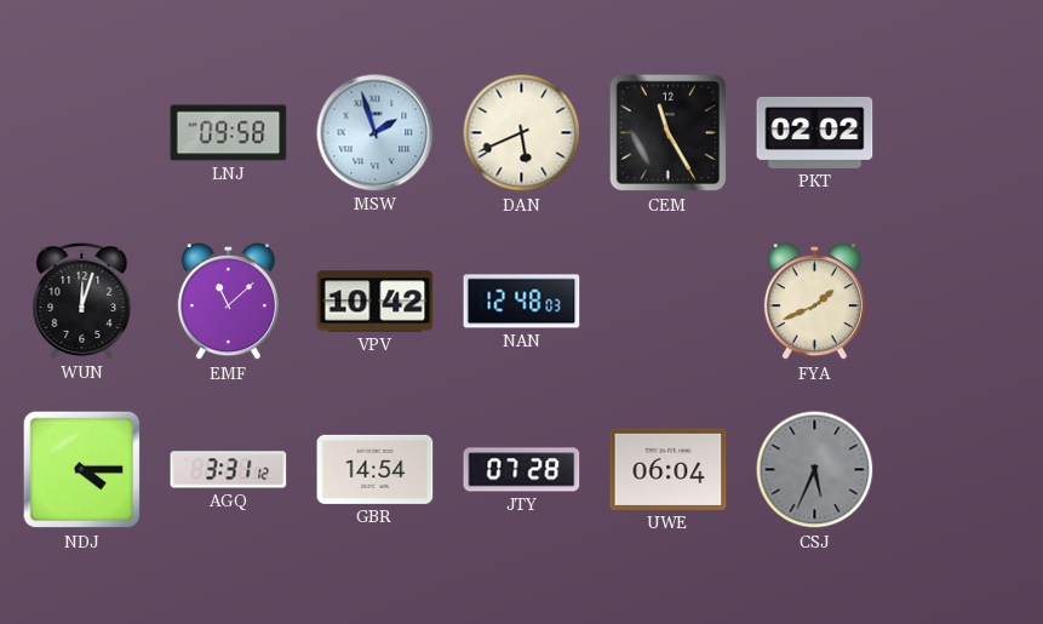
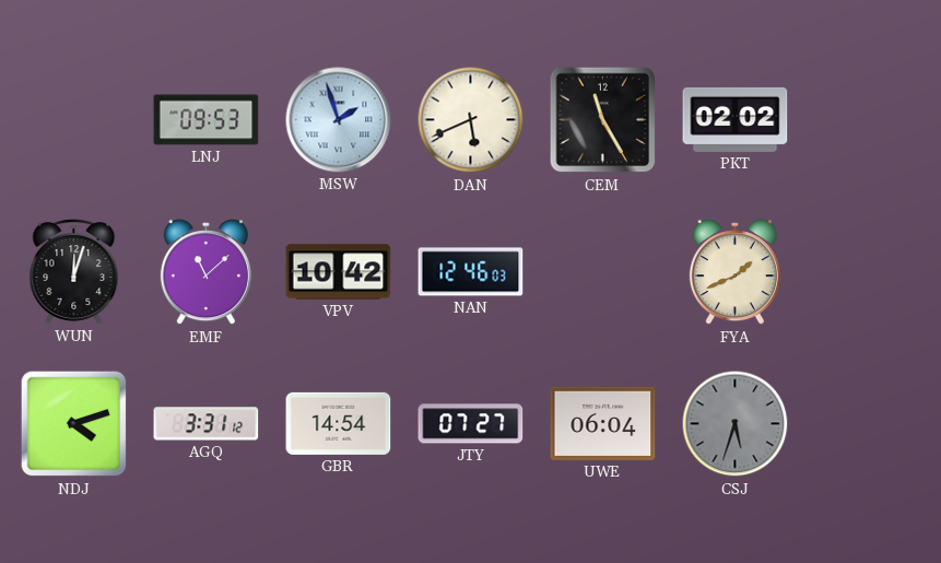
LNJ: 09:58 -> 09:53
NAN: 12:48 -> 12:46
NDJ: 4:15 -> 4:12
JTY: 07:28 -> 07:27
CSJ: 5:34 -> 5:33
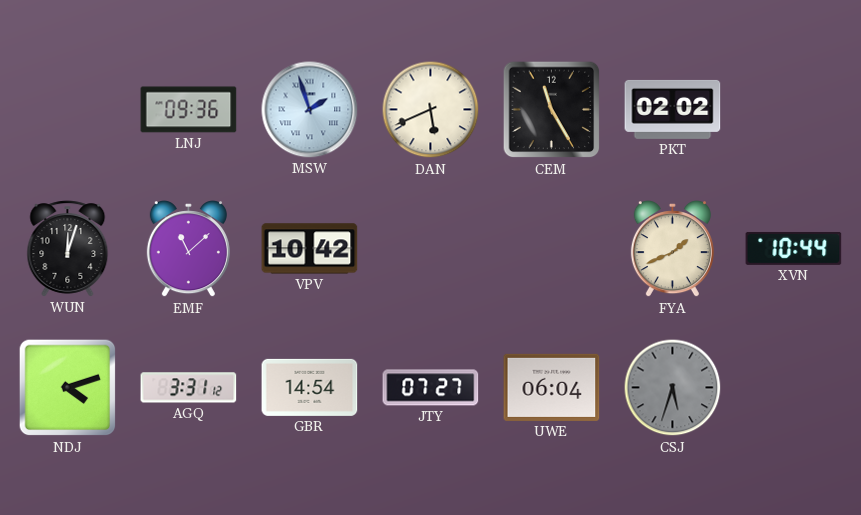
LNJ: 09:53 -> 09:36
NAN: 12:46 -> none
XVN: none -> 10:44
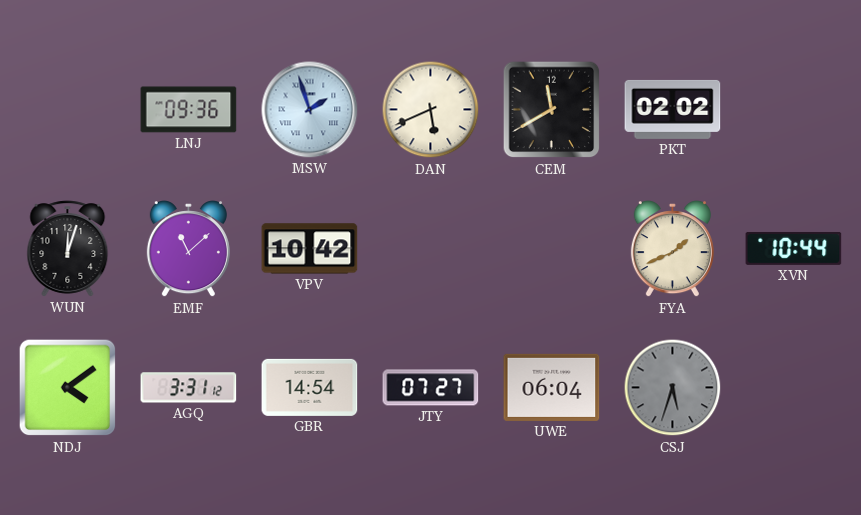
CEM: 11:25 -> 11:40
NDJ: 4:12 -> 4:09
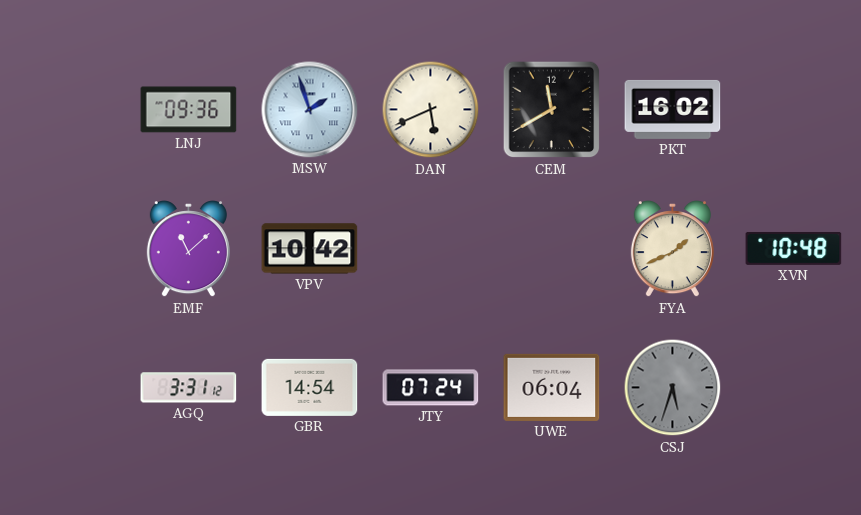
PKT: 02:02 -> 16:02
WUN: 12:03 -> none
XVN: 10:44 -> 10:48
NDJ: 4:09 -> none
JTY: 07:27 -> 07:24
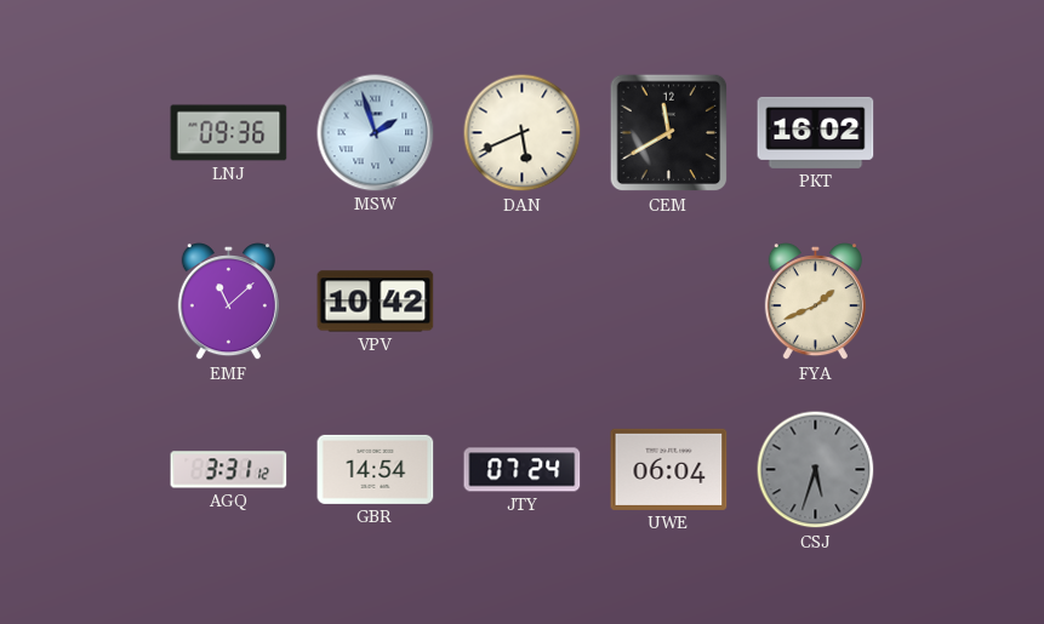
XVN: 10:48 -> none
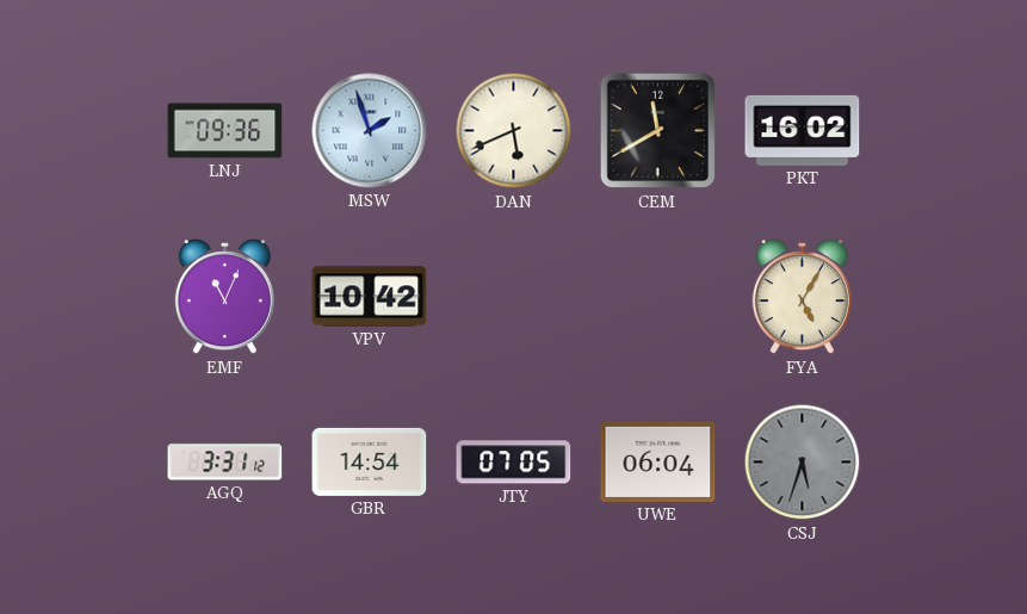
EMF: 11:08 -> 11:04
FYA: 1:41 -> 5:05
JTY: 07:24 -> 07:05
